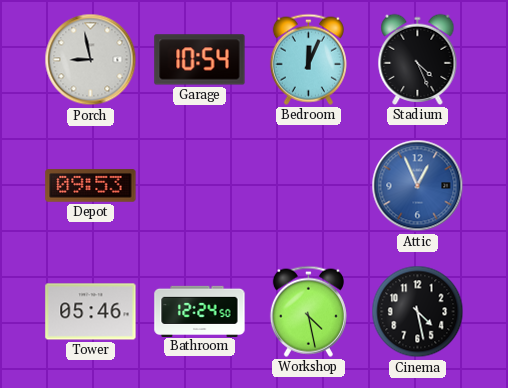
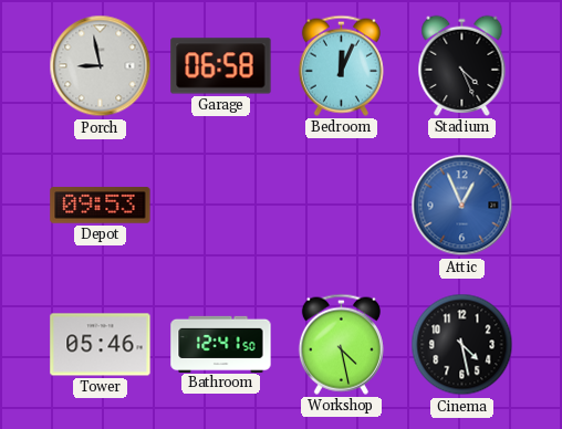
Garage: 10:54 -> 06:58
Bathroom: 12:24 -> 12:41
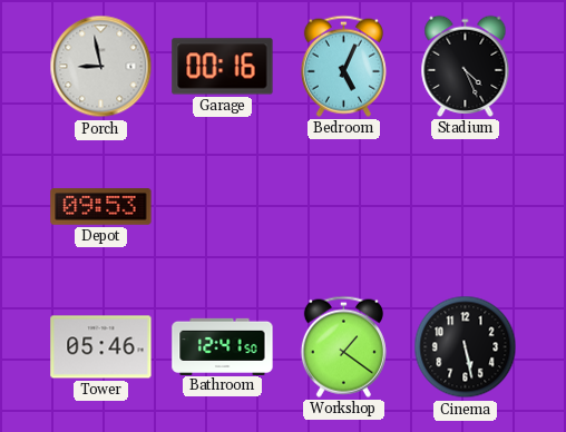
Garage: 06:58 -> 00:16
Bedroom: 12:04 -> 5:04
Attic: 12:56 -> none
Workshop: 4:28 -> 1:21
Cinema: 4:28 -> 5:28
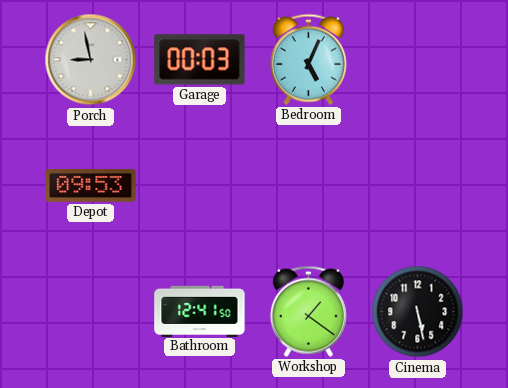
Garage: 00:16 -> 00:03
Stadium: 4:26 -> none
Tower: 05:46 -> none
